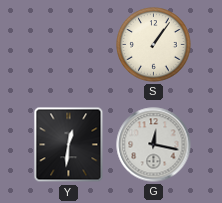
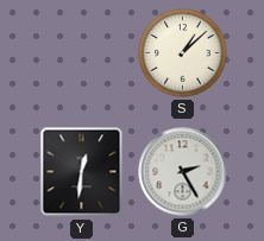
S: 1:06 -> 1:08
G: 12:17 -> 2:25
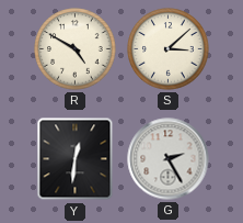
R: none -> 4:50
S: 1:08 -> 3:08
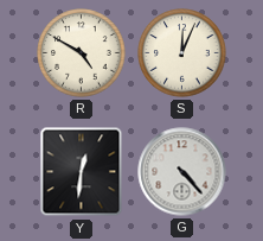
S: 3:08 -> 12:04
G: 2:25 -> 4:23
